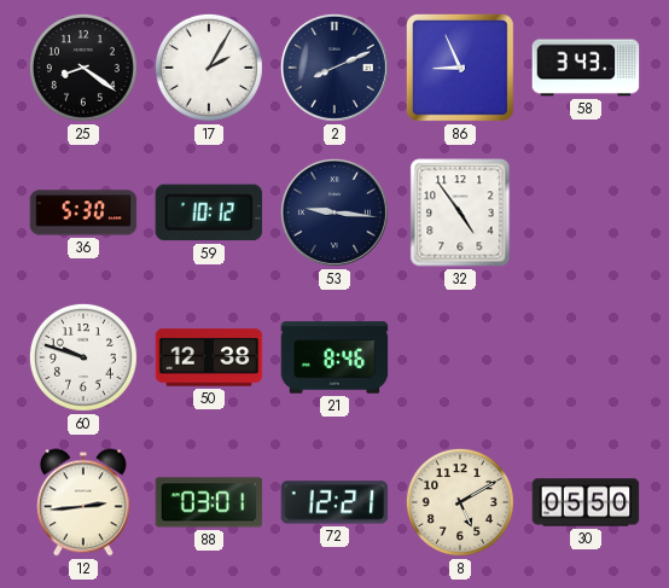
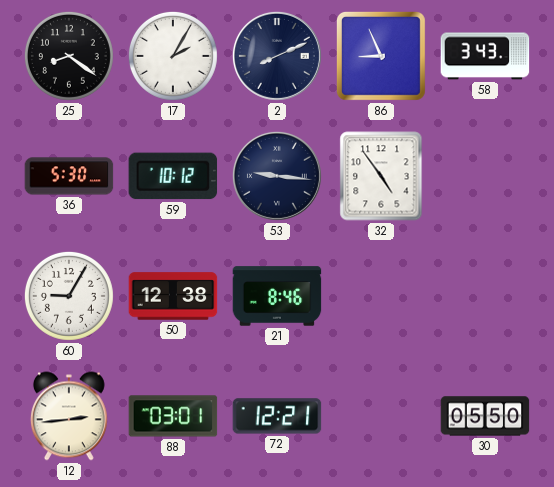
60: 9:48 -> 9:05
8: 5:10 -> none
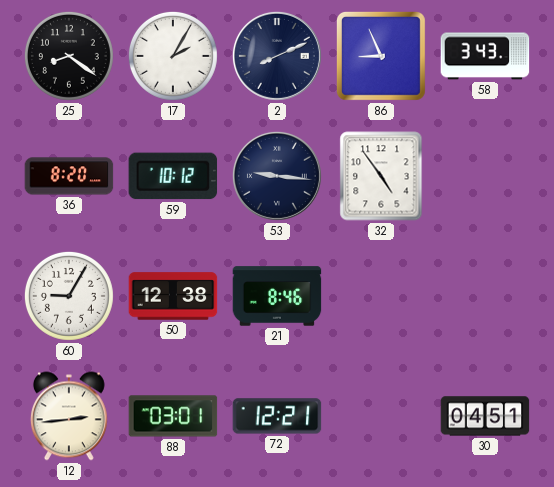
36: 5:30 -> 8:20
30: 05:50 -> 04:51
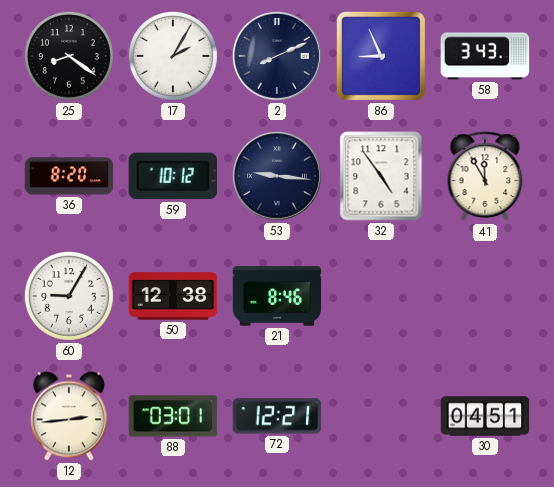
41: none -> 11:55
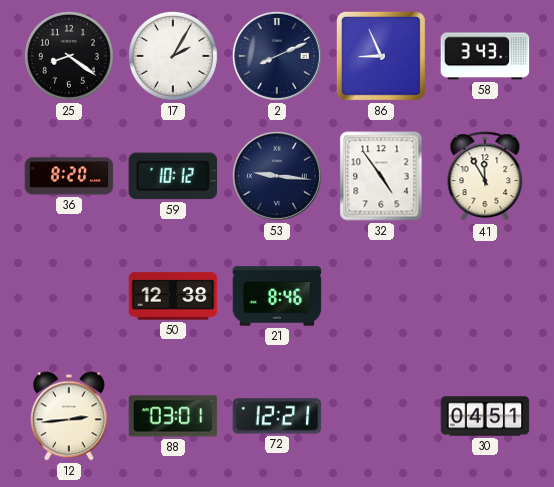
60: 9:05 -> none
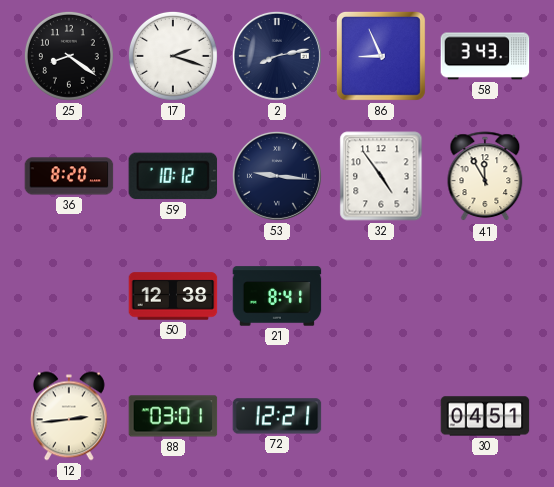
17: 2:05 -> 2:18
2: 8:11 -> 8:13
21: 8:46 -> 8:41
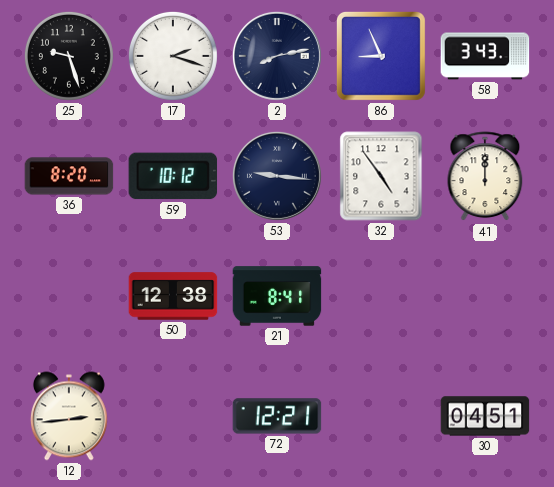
25: 8:21 -> 9:27
41: 11:55 -> 12:00
88: 03:01 -> none
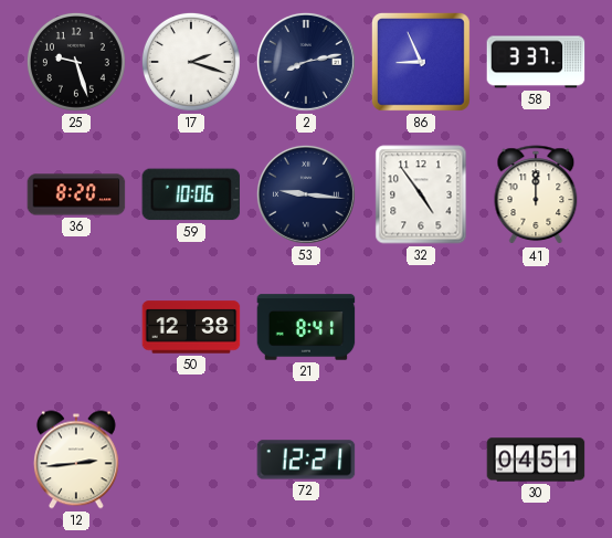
58: 3:43 -> 3:37
59: 10:12 -> 10:06
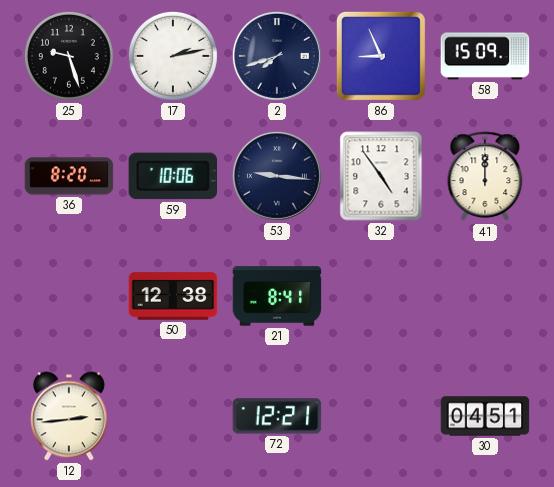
17: 2:18 -> 2:13
2: 8:13 -> 7:42
58: 3:37 -> 15:09
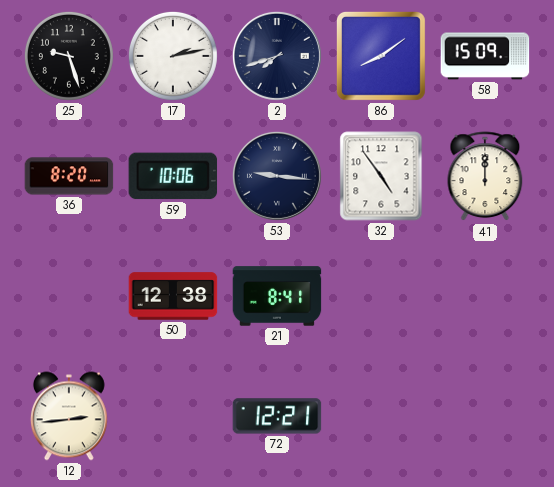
86: 8:56 -> 8:09
30: 04:51 -> none
